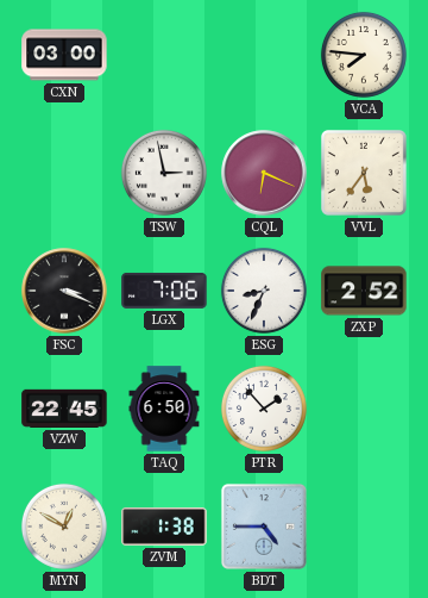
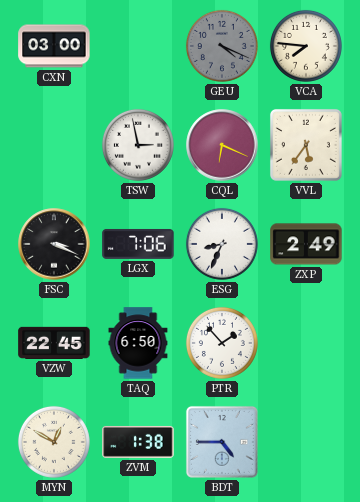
GEU: none -> 4:19
ZXP: 2:52 -> 2:49
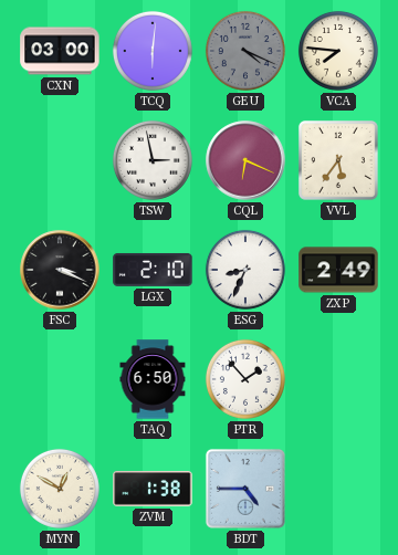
TCQ: none -> 6:01
LGX: 7:06 -> 2:10
VZW: 22:45 -> none
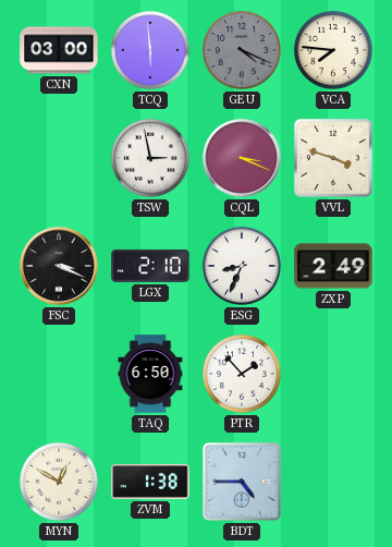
TCQ: 6:01 -> 5:59
CQL: 6:19 -> 3:19
VVL: 5:36 -> 3:48
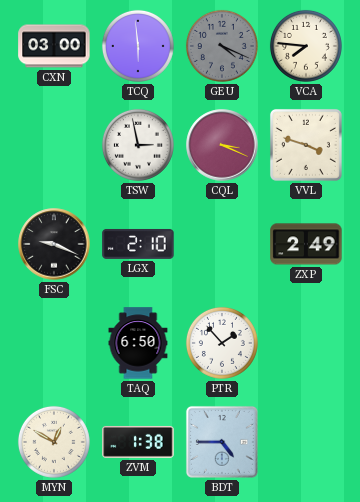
FSC: 3:19 -> 9:19
ESG: 8:34 -> none
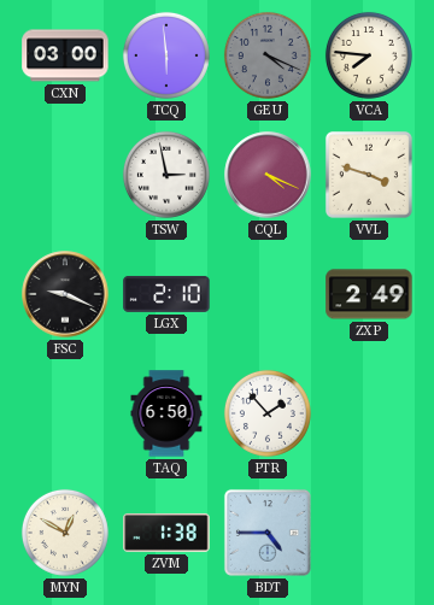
CQL: 3:19 -> 4:19
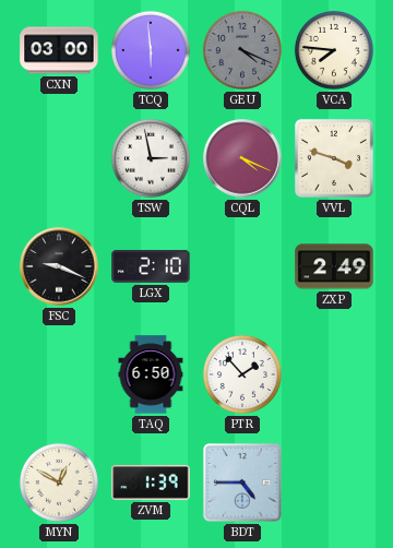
ZVM: 1:38 -> 1:39
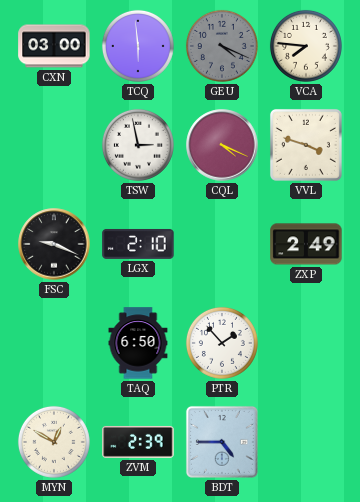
ZVM: 1:39 -> 2:39
